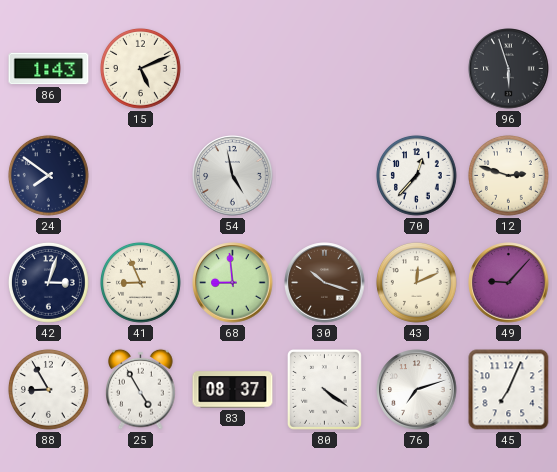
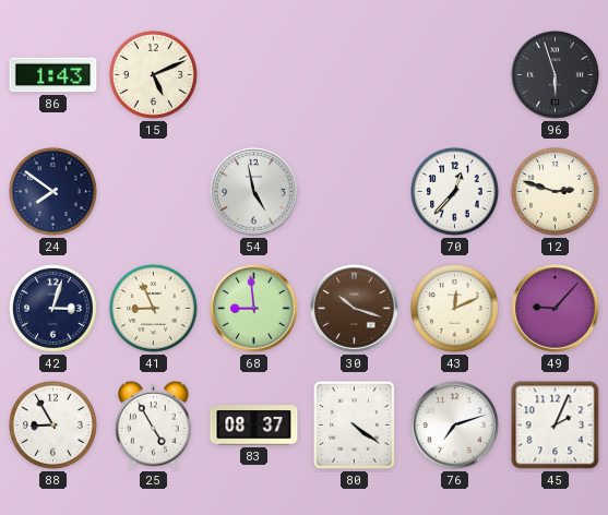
45: 7:04 -> 2:04
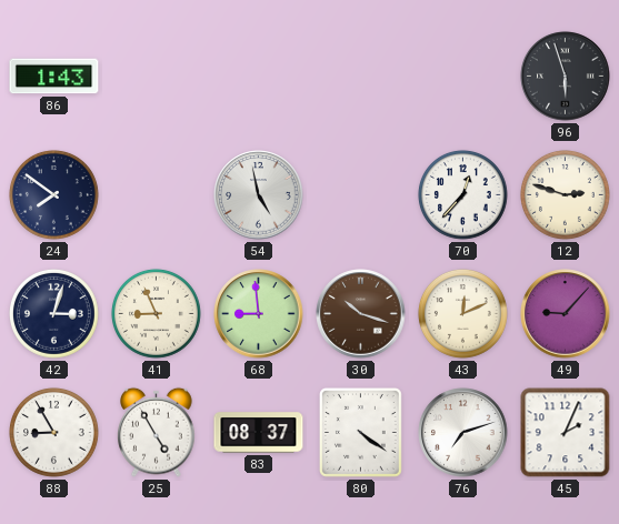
15: 5:11 -> none
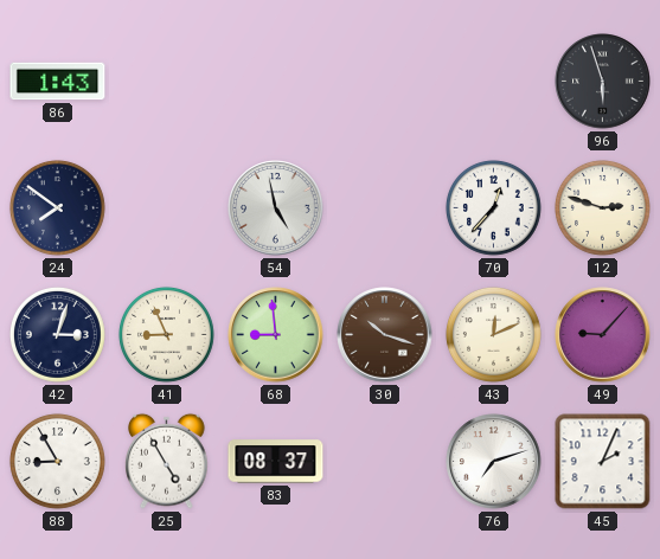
80: 4:21 -> none
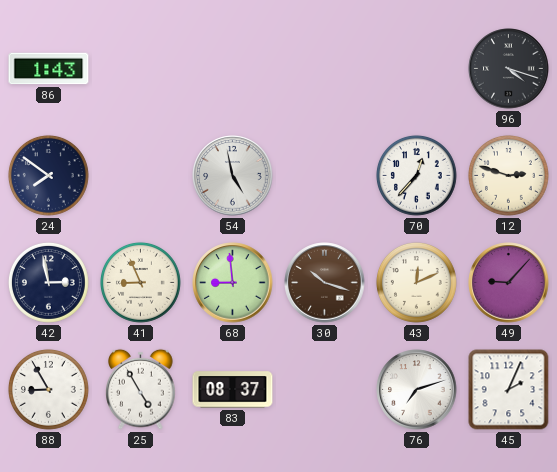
96: 5:57 -> 4:18
42: 3:03 -> 2:58
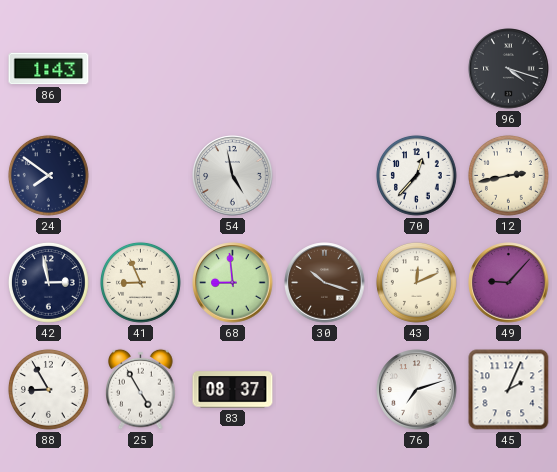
12: 2:48 -> 2:43
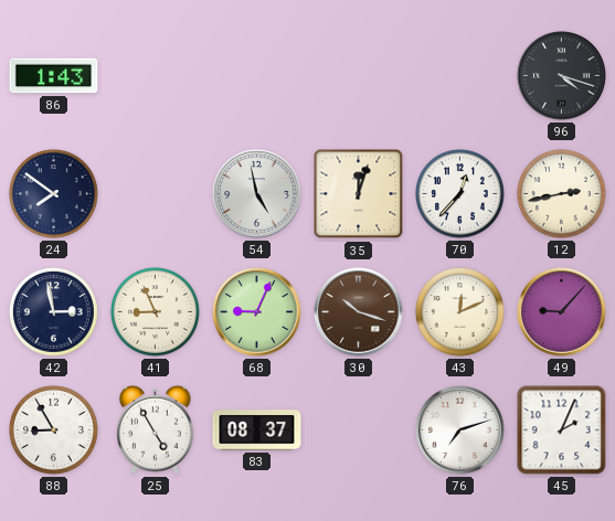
35: none -> 12:03
68: 8:59 -> 9:04
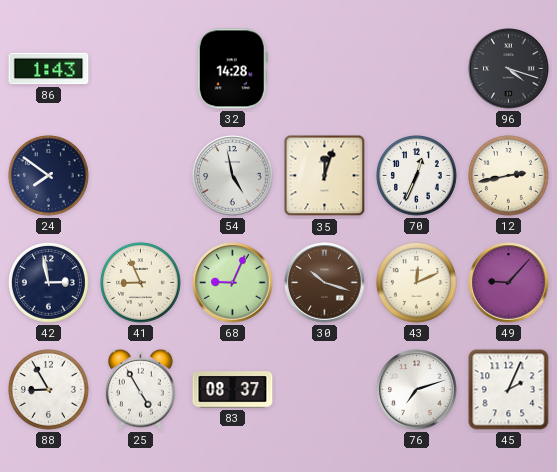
32: none -> 14:28
70: 12:37 -> 12:34
